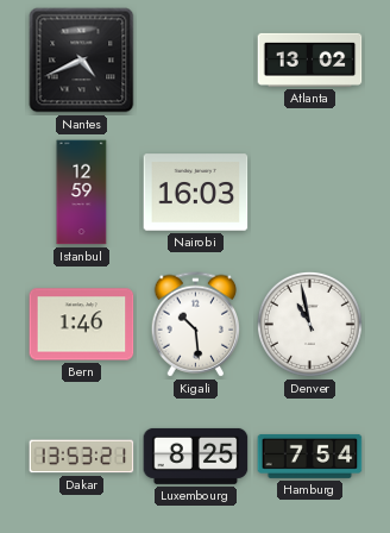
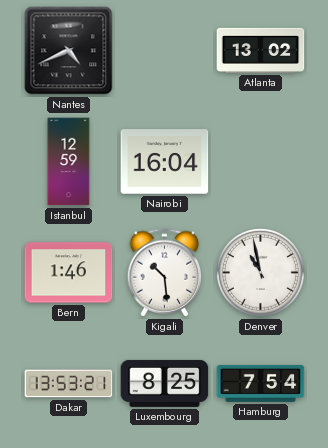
Nairobi: 16:03 -> 16:04
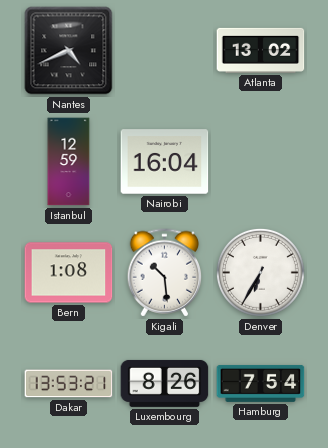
Bern: 1:46 -> 1:08
Denver: 10:58 -> 6:35
Luxembourg: 8:25 -> 8:26
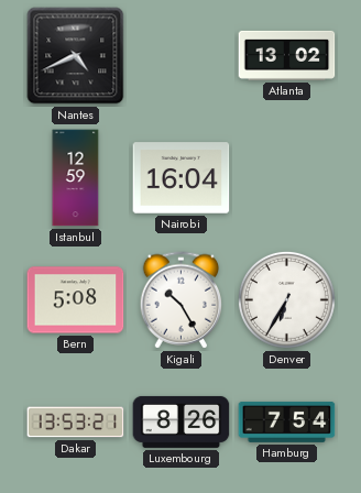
Bern: 1:08 -> 5:08
Kigali: 10:29 -> 10:25
